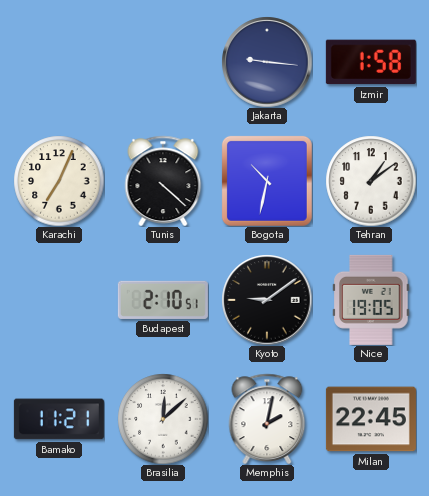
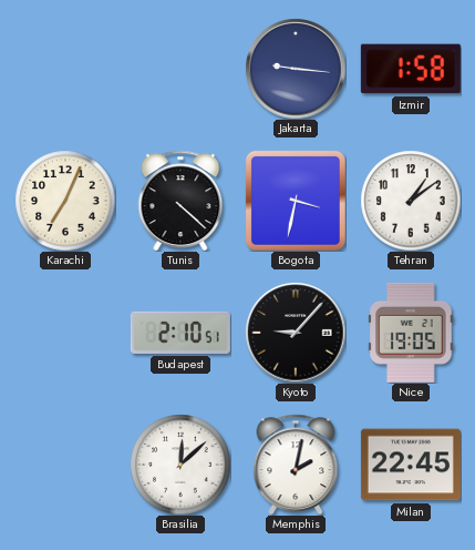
Bogota: 10:32 -> 3:32
Kyoto: 9:09 -> 9:07
Bamako: 11:21 -> none
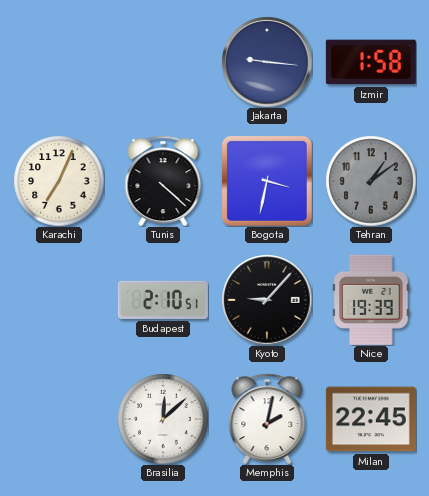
Tehran dial: white -> grey
Nice: 19:05 -> 19:39
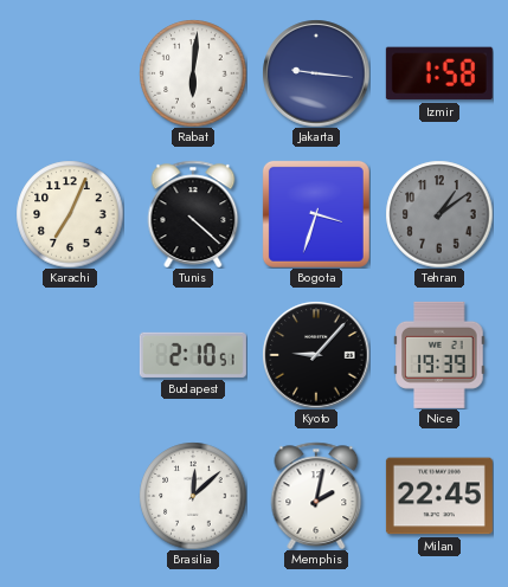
Rabat: none -> 6:01
Bogota: 3:32 -> 3:33
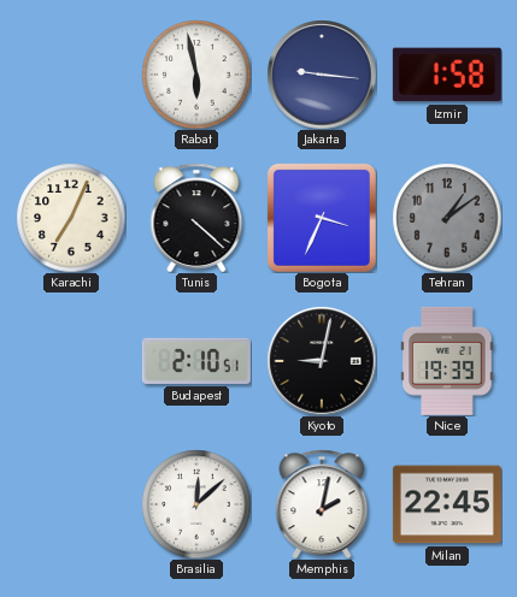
Rabat: 6:01 -> 5:58
Bogota: 3:33 -> 3:34
Kyoto: 9:07 -> 9:02
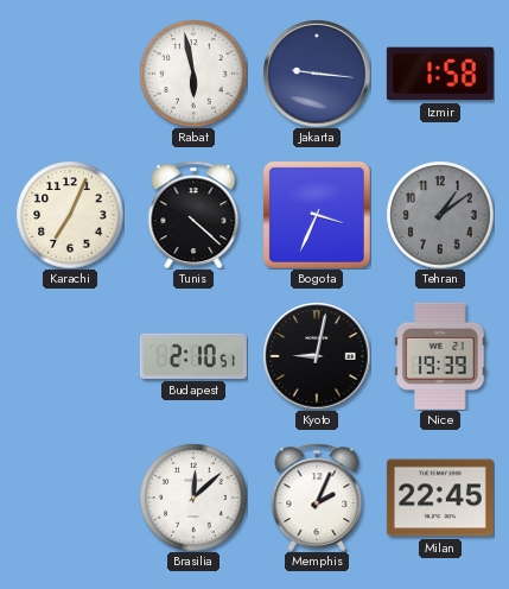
Memphis: 2:02 -> 2:04
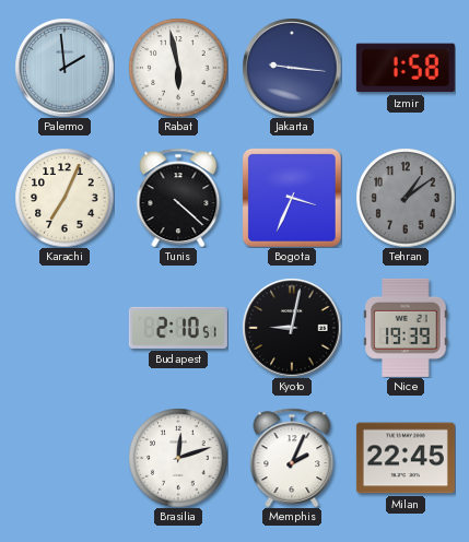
Palermo: none -> 1:59
Brasilia: 12:08 -> 12:12
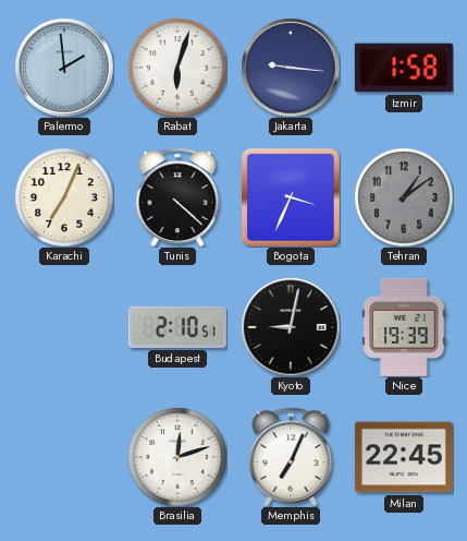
Rabat: 5:58 -> 6:03
Memphis: 2:04 -> 7:04
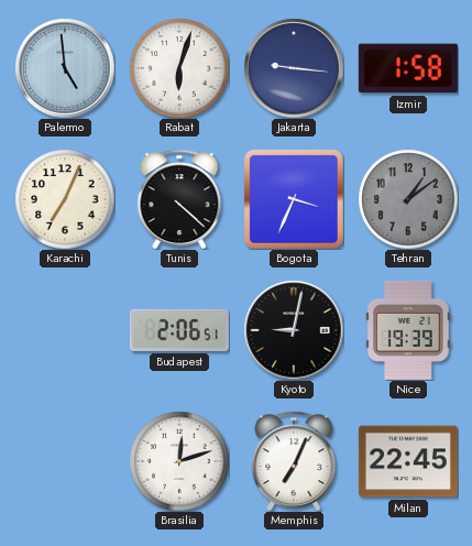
Palermo: 1:59 -> 4:59
Budapest: 2:10 -> 2:06
